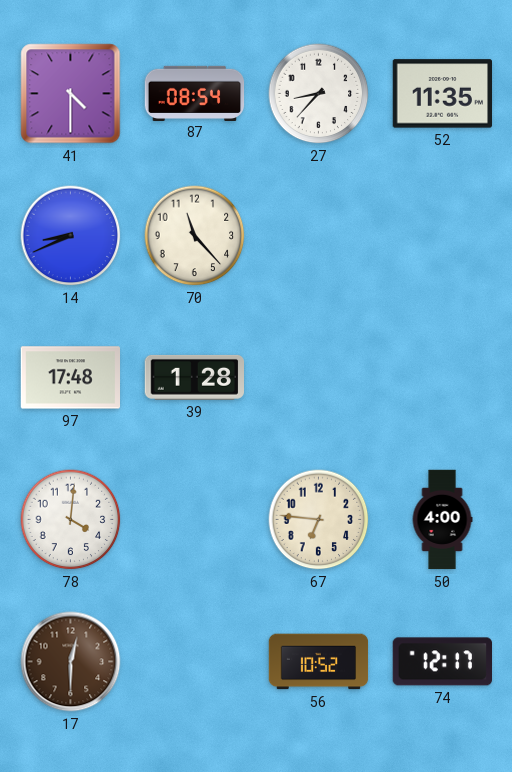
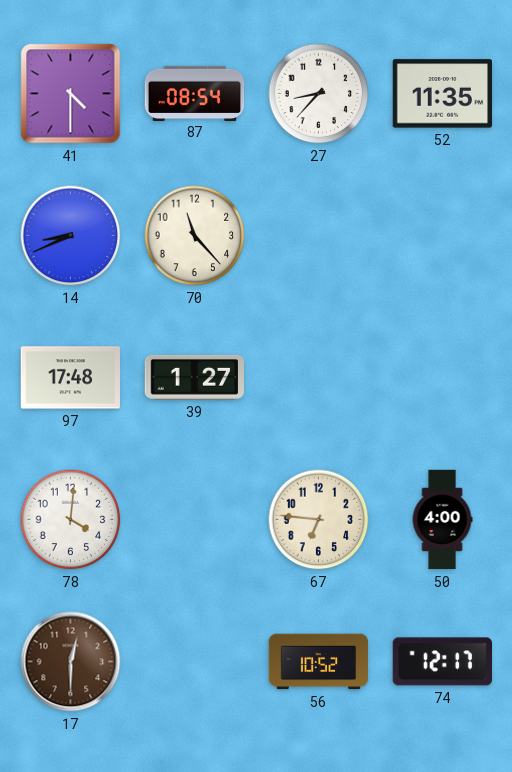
39: 1:28 -> 1:27
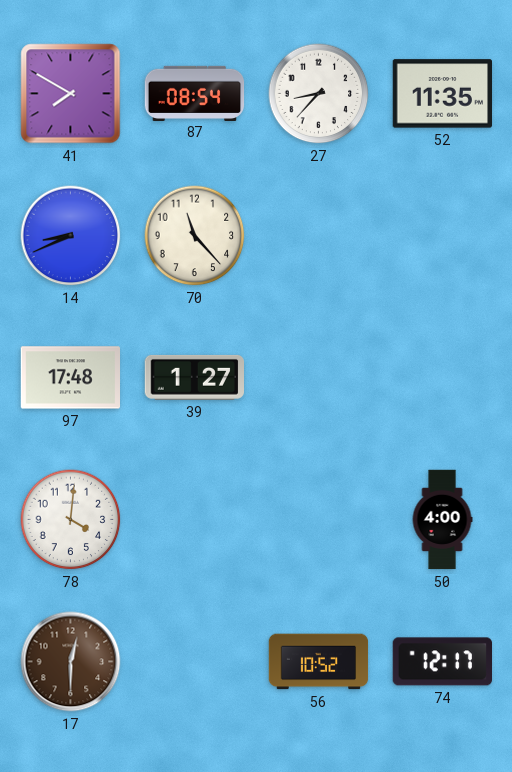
41: 4:30 -> 7:50
67: 6:46 -> none
